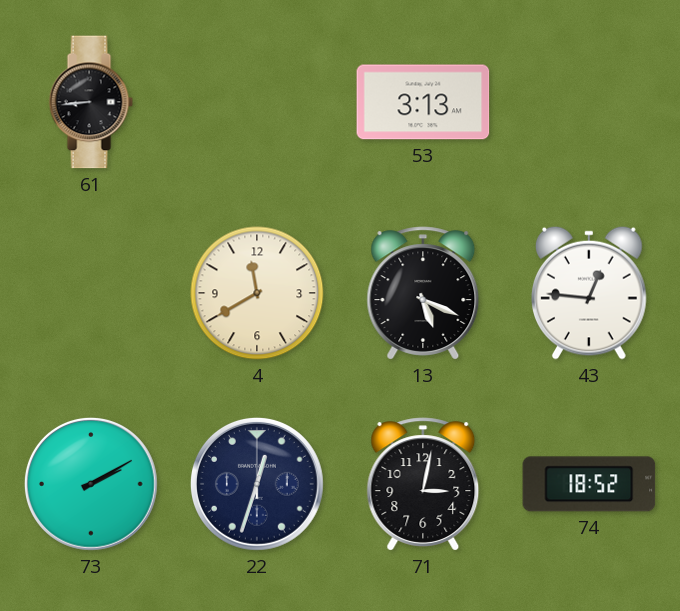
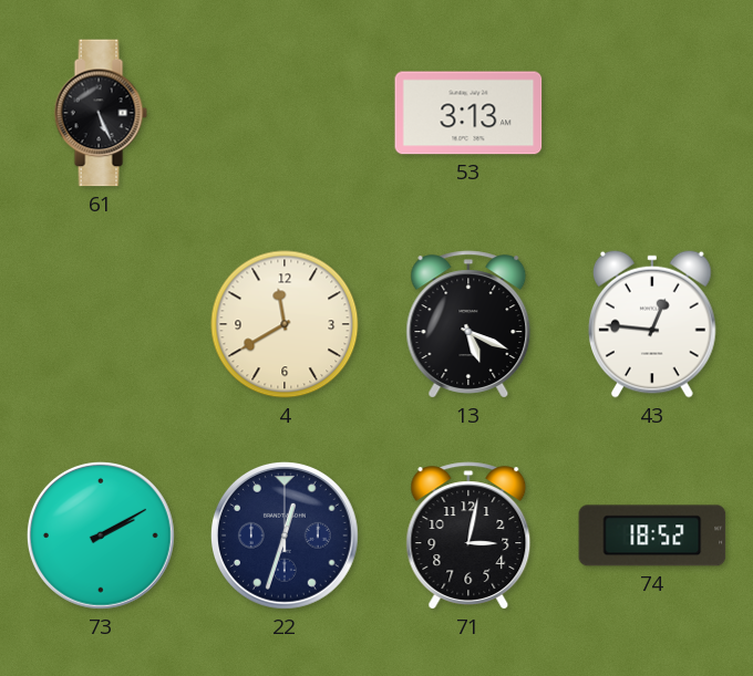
61: 8:44 -> 5:26
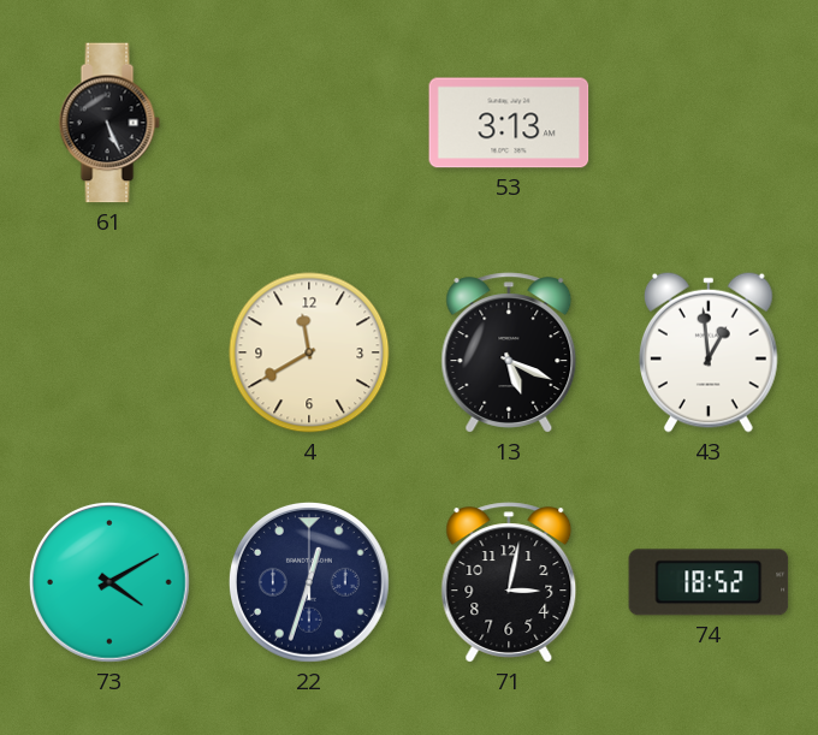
43: 12:46 -> 12:59
73: 2:10 -> 4:10
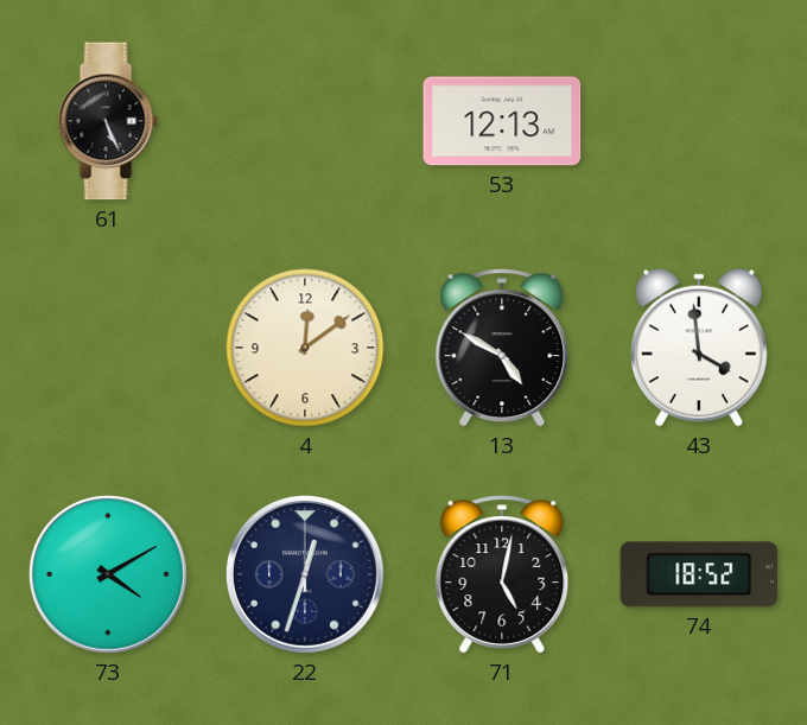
53: 3:13 -> 12:13
4: 11:40 -> 12:09
13: 5:19 -> 4:50
43: 12:59 -> 3:59
71: 3:02 -> 5:02
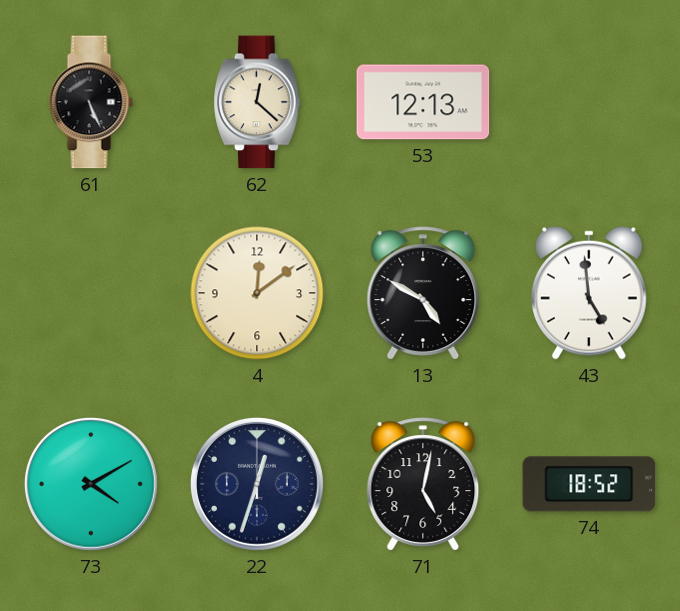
62: none -> 12:22
43: 3:59 -> 4:59
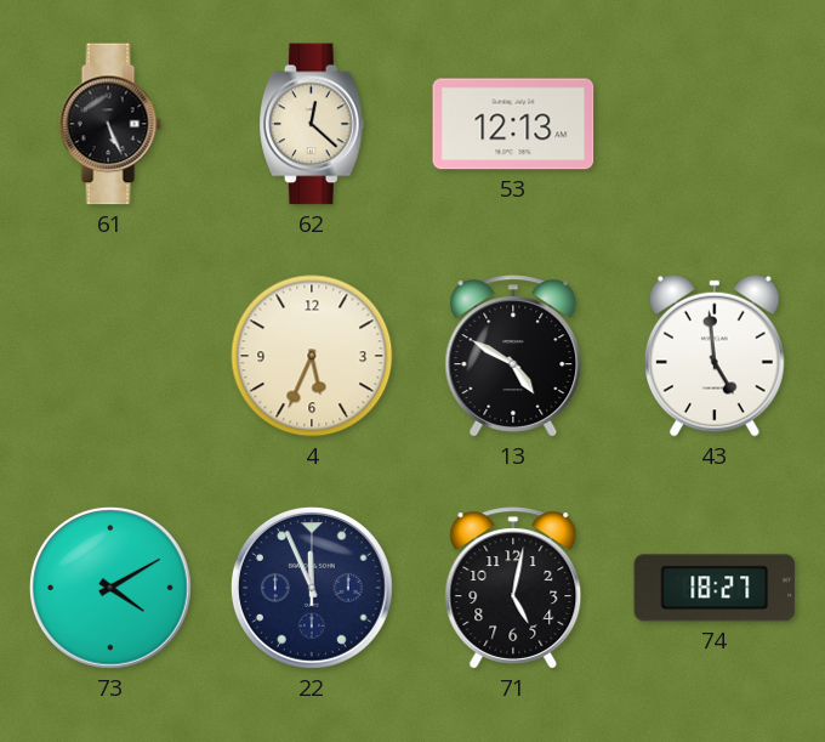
4: 12:09 -> 5:34
22: 12:33 -> 11:56
74: 18:52 -> 18:27
